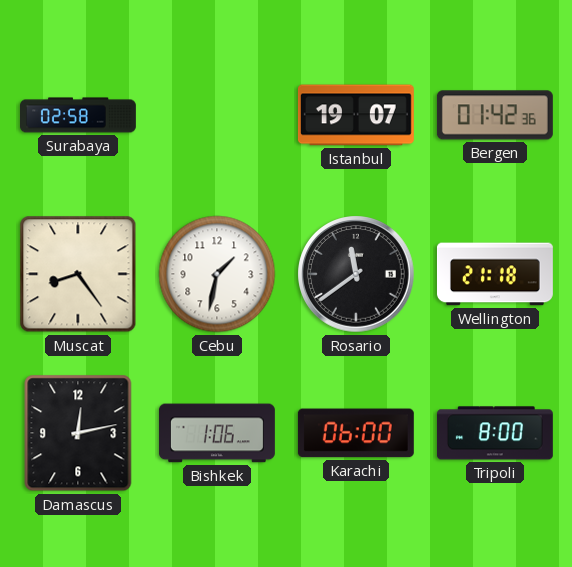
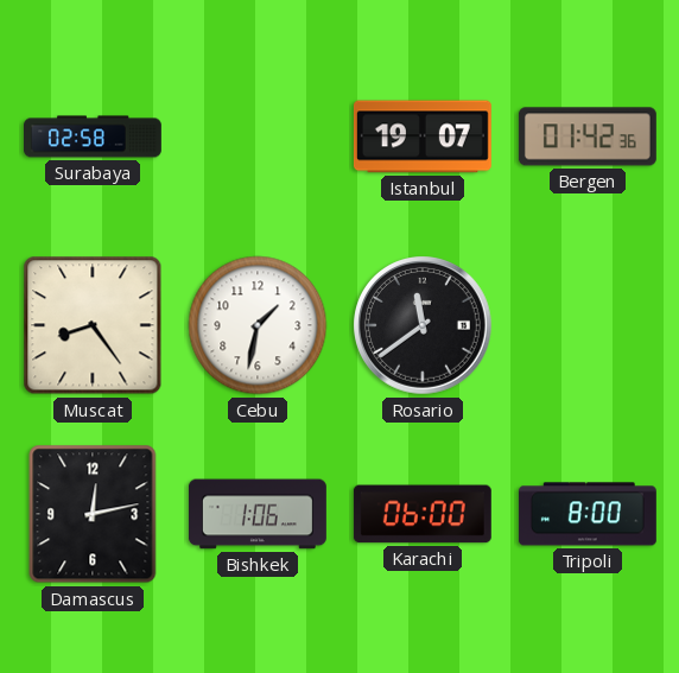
Wellington: 21:18 -> none
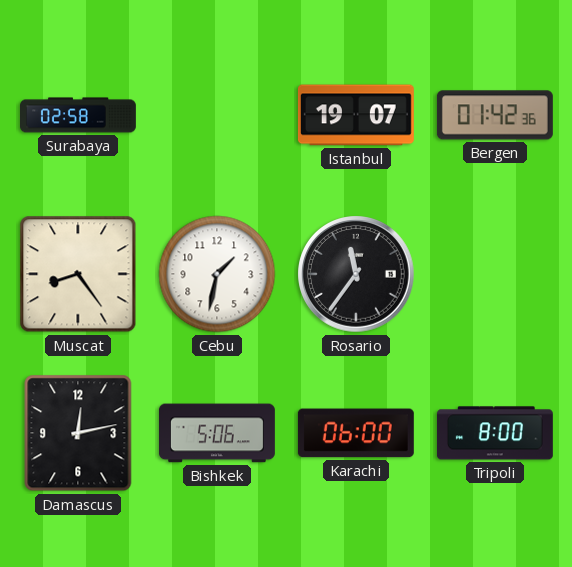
Rosario: 11:39 -> 11:36
Bishkek: 1:06 -> 5:06
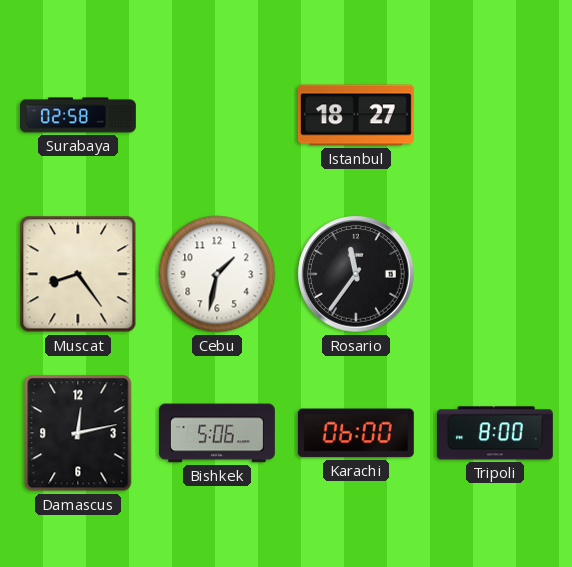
Istanbul: 19:07 -> 18:27
Bergen: 01:42 -> none
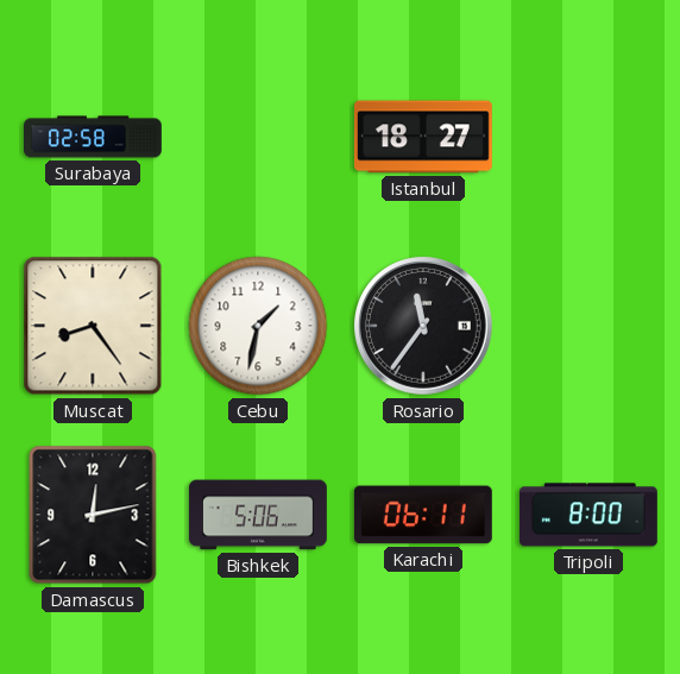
Karachi: 06:00 -> 06:11
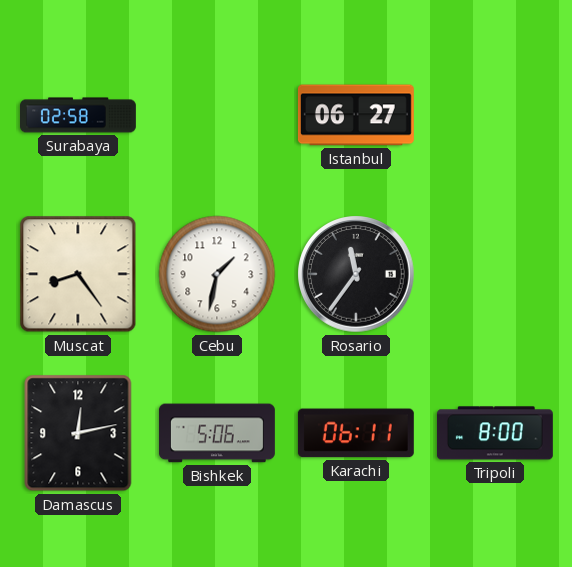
Istanbul: 18:27 -> 06:27
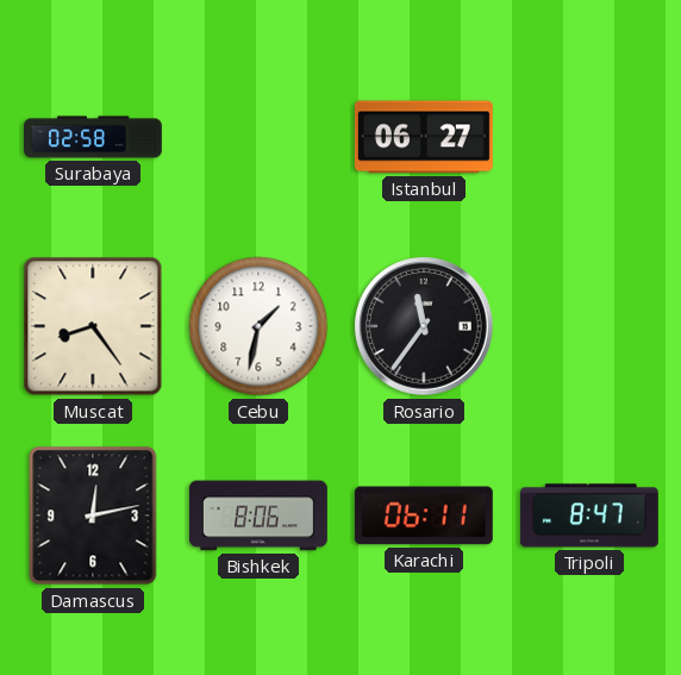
Bishkek: 5:06 -> 8:06
Tripoli: 8:00 -> 8:47
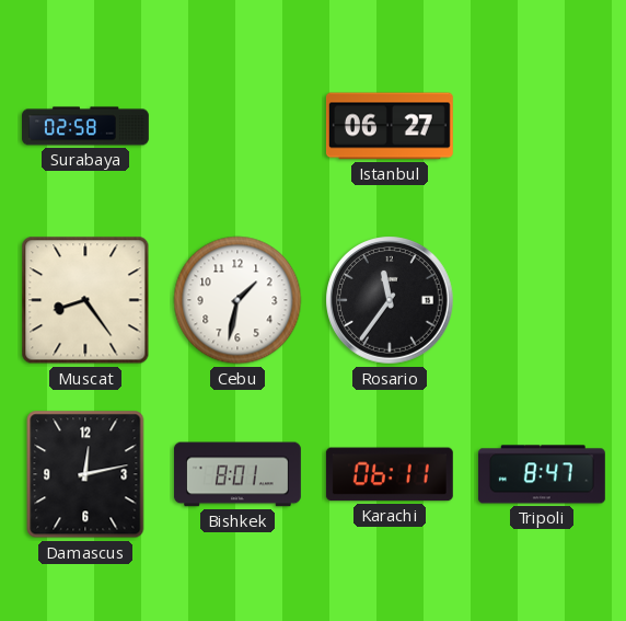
Bishkek: 8:06 -> 8:01
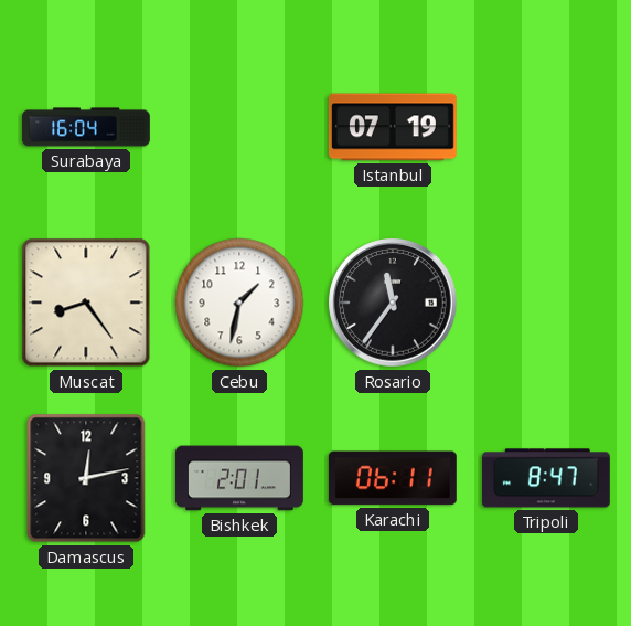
Surabaya: 02:58 -> 16:04
Istanbul: 06:27 -> 07:19
Bishkek: 8:01 -> 2:01
